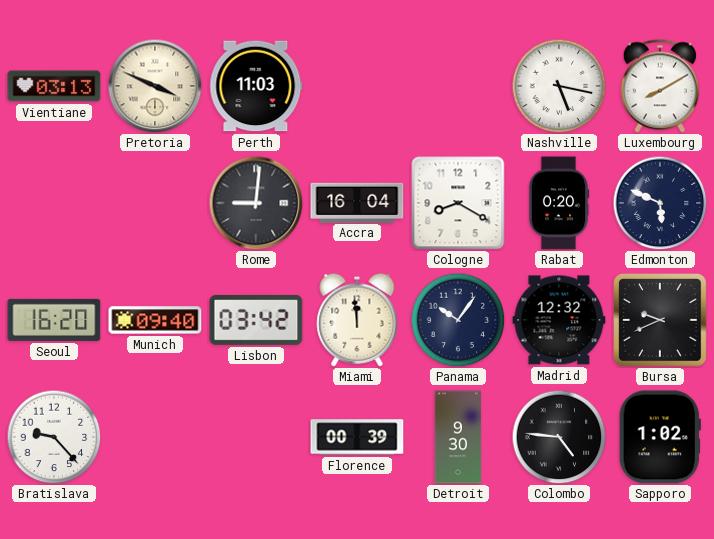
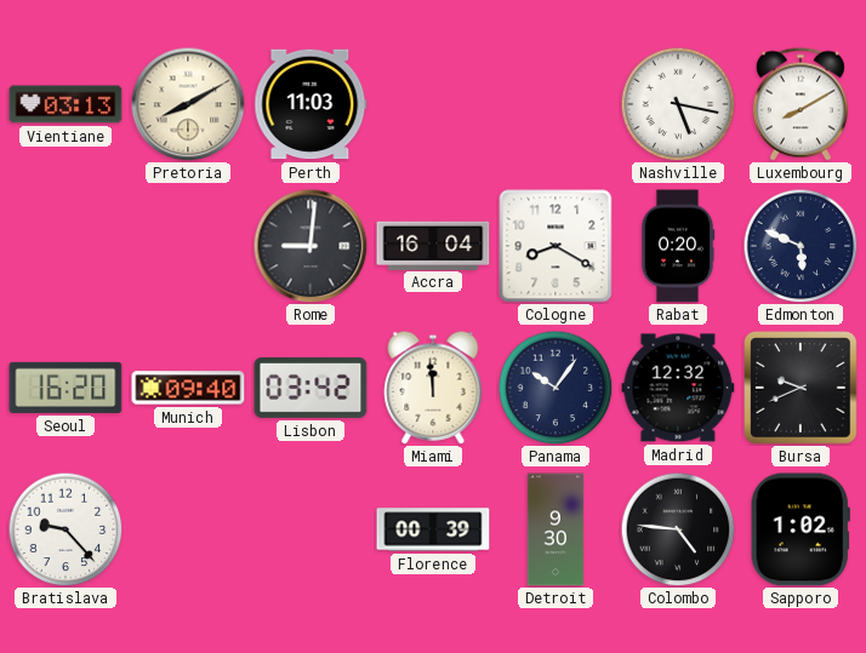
Pretoria: 3:49 -> 8:10
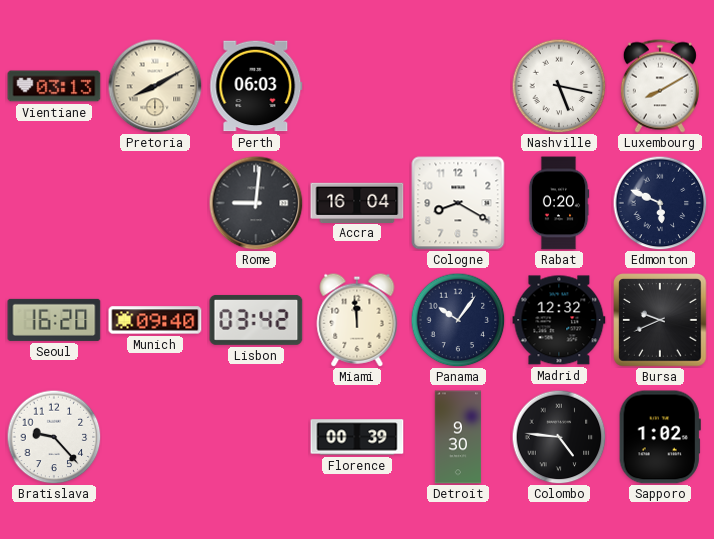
Perth: 11:03 -> 06:03
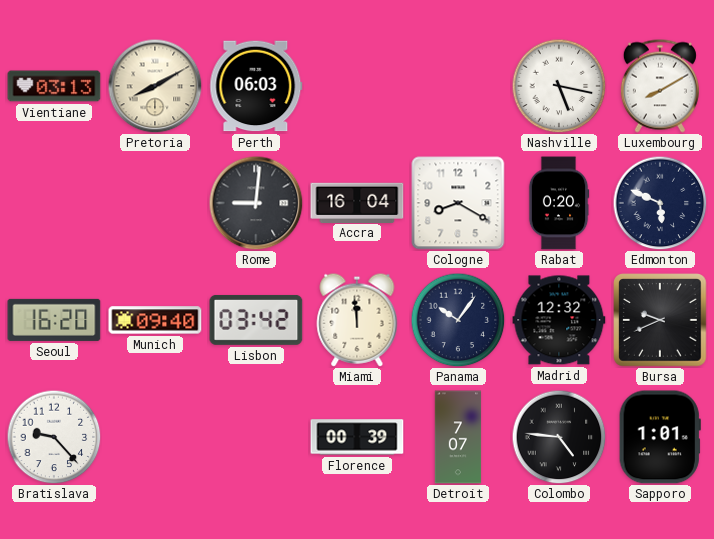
Detroit: 9:30 -> 7:07
Sapporo: 1:02 -> 1:01
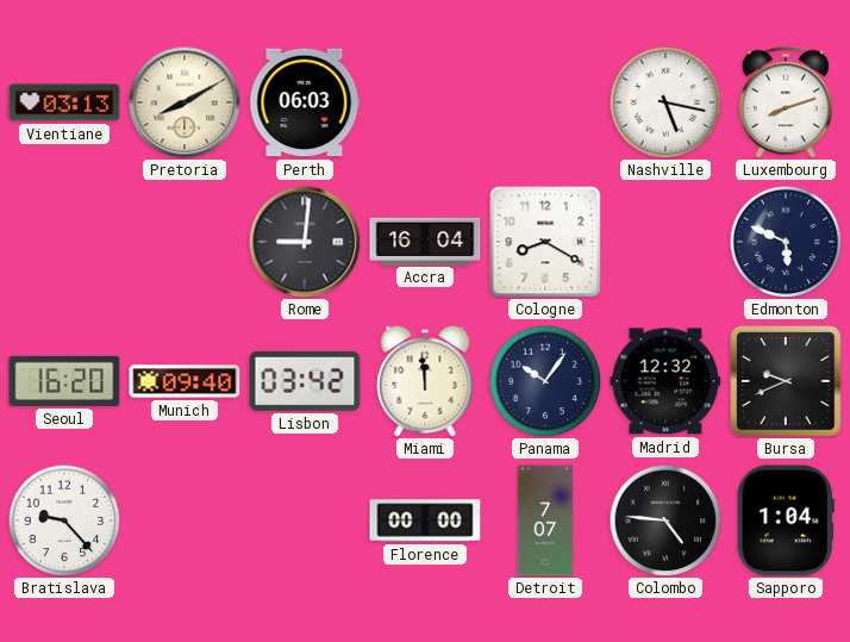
Luxembourg: 8:10 -> 8:12
Rabat: 0:20 -> none
Florence: 00:39 -> 00:00
Sapporo: 1:01 -> 1:04
